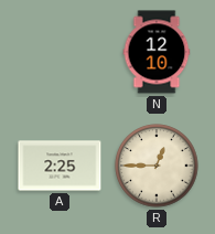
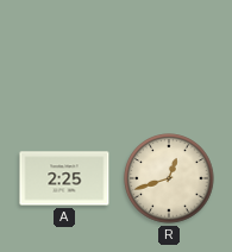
N: 12:10 -> none
R: 12:45 -> 12:42
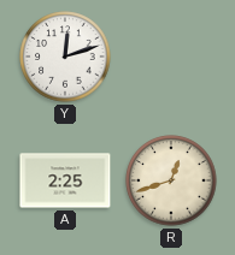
Y: none -> 12:12
